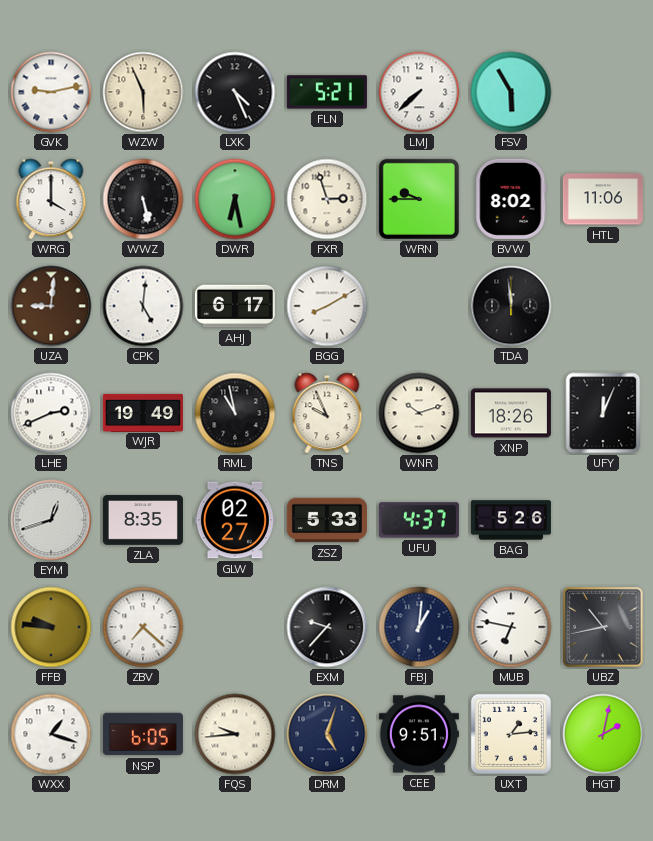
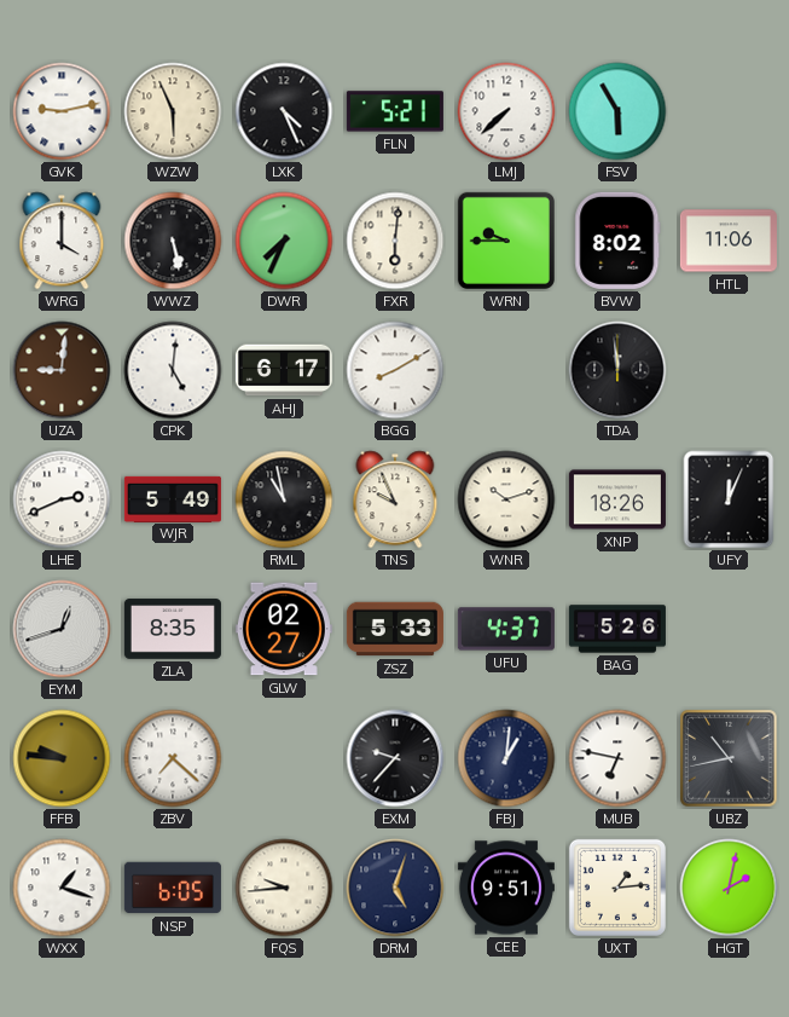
DWR: 6:28 -> 7:34
FXR: 2:57 -> 6:01
WJR: 19:49 -> 5:49
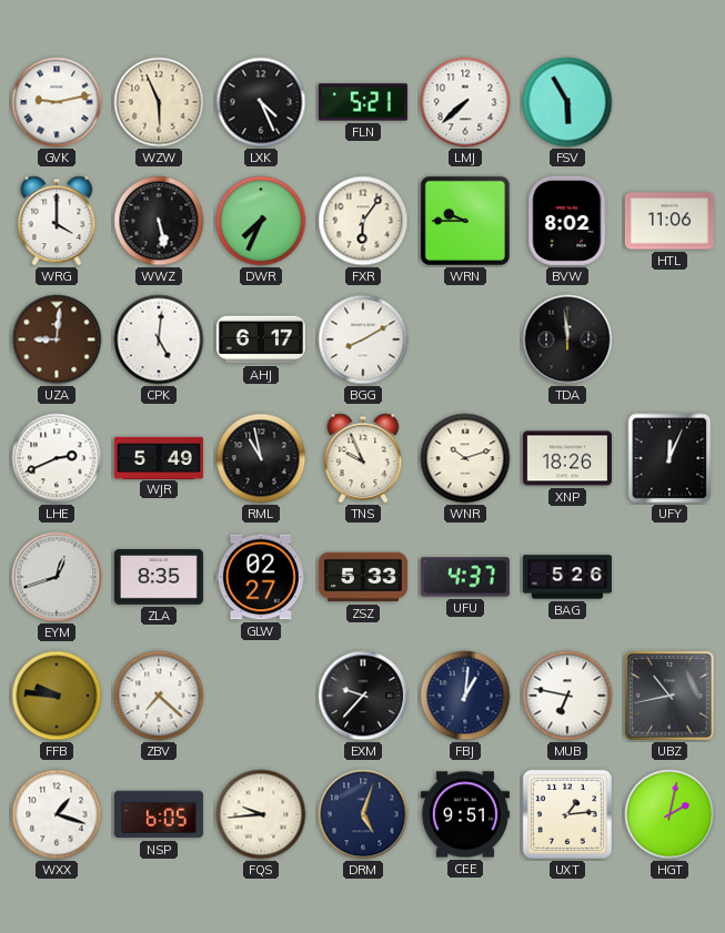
FXR: 6:01 -> 6:06
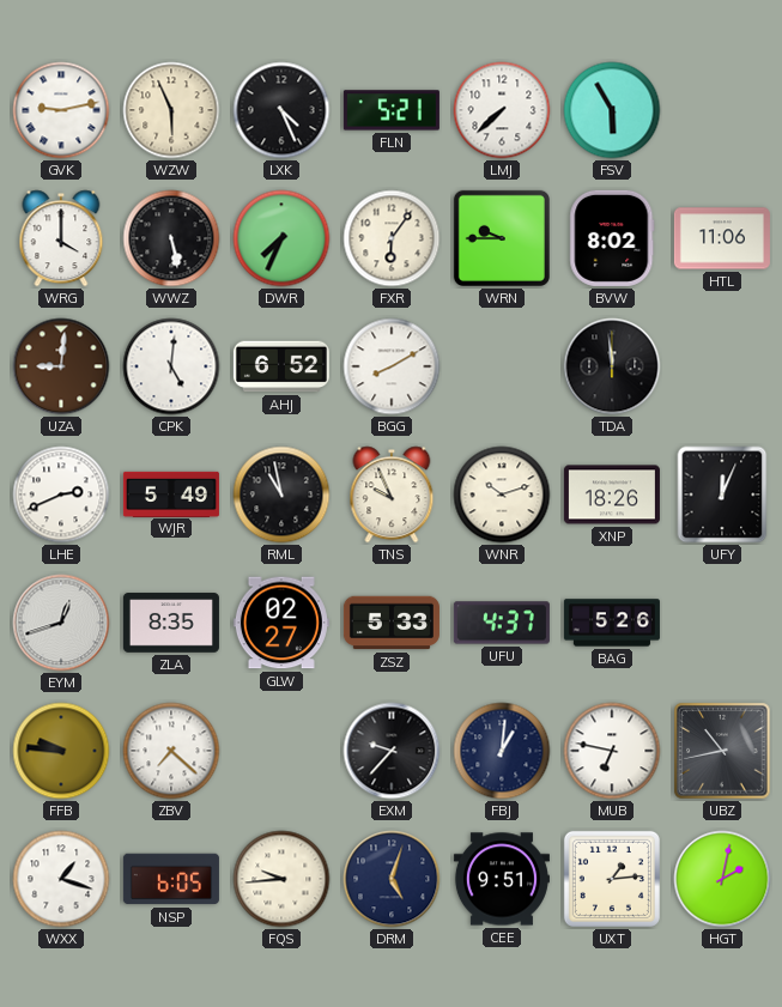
AHJ: 6:17 -> 6:52
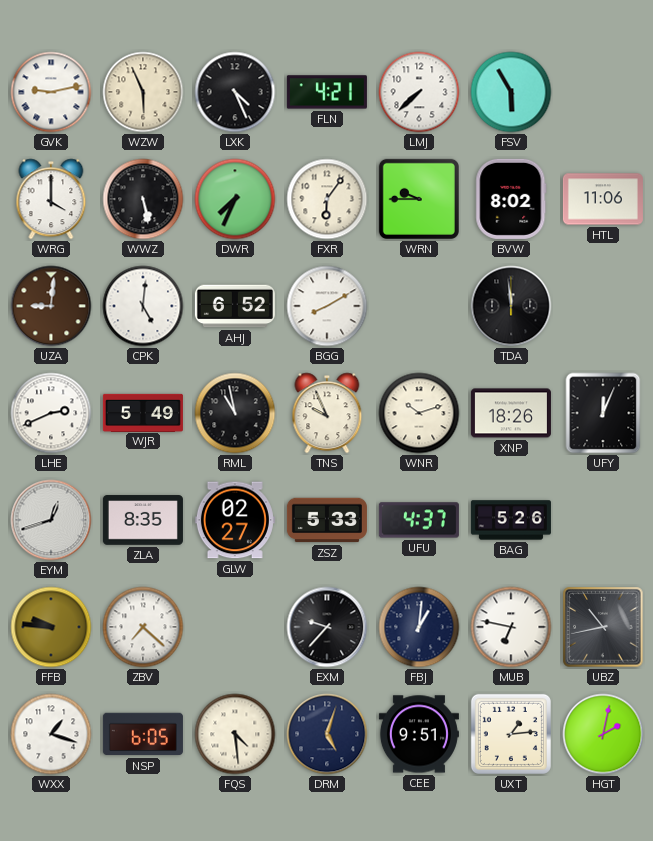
FLN: 5:21 -> 4:21
FQS: 9:44 -> 4:29
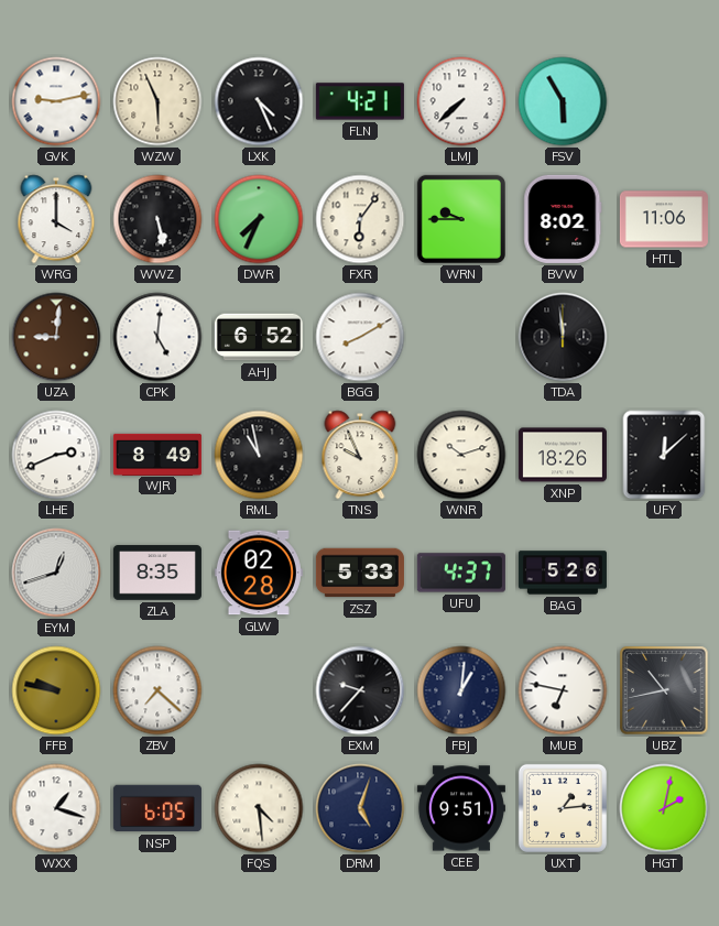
WJR: 5:49 -> 8:49
UFY: 12:04 -> 12:08
GLW: 02:27 -> 02:28
FFB: 9:46 -> 9:47
